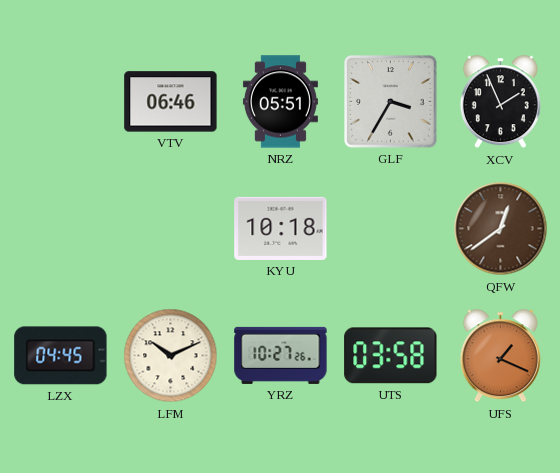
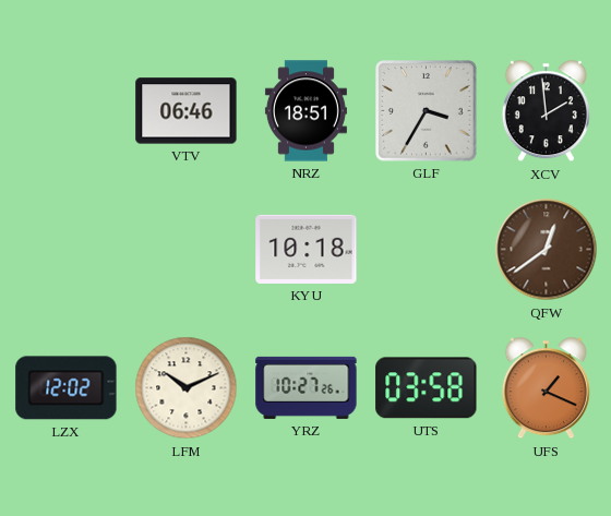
NRZ: 05:51 -> 18:51
XCV: 1:56 -> 1:59
LZX: 04:45 -> 12:02
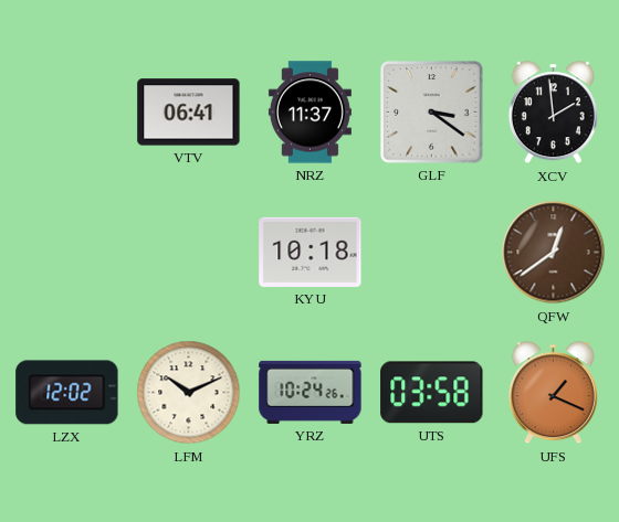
VTV: 06:46 -> 06:41
NRZ: 18:51 -> 11:37
GLF: 3:35 -> 3:21
YRZ: 10:27 -> 10:24
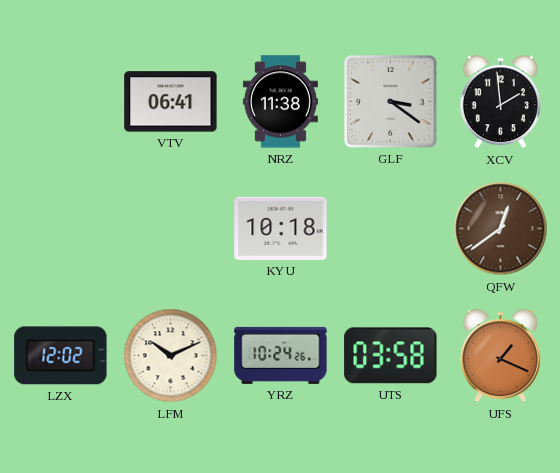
NRZ: 11:37 -> 11:38
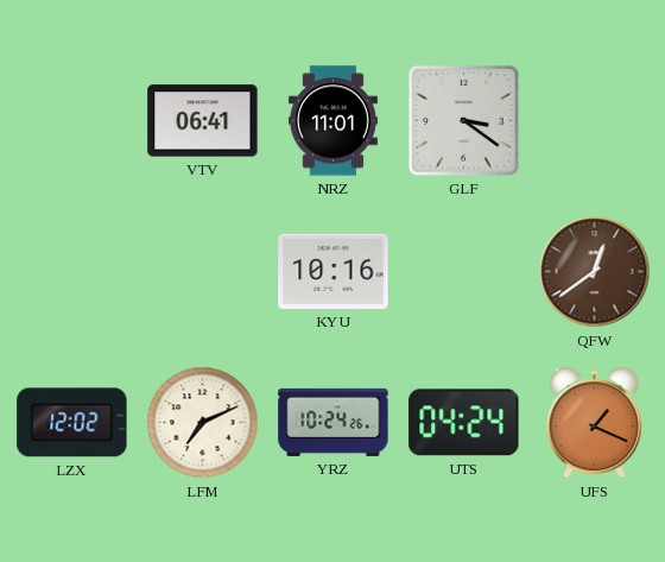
NRZ: 11:38 -> 11:01
XCV: 1:59 -> none
KYU: 10:18 -> 10:16
LFM: 10:11 -> 7:11
UTS: 03:58 -> 04:24
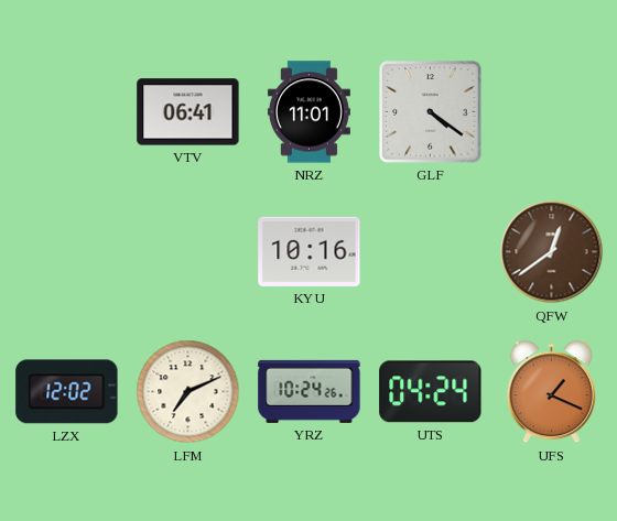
GLF: 3:21 -> 4:21
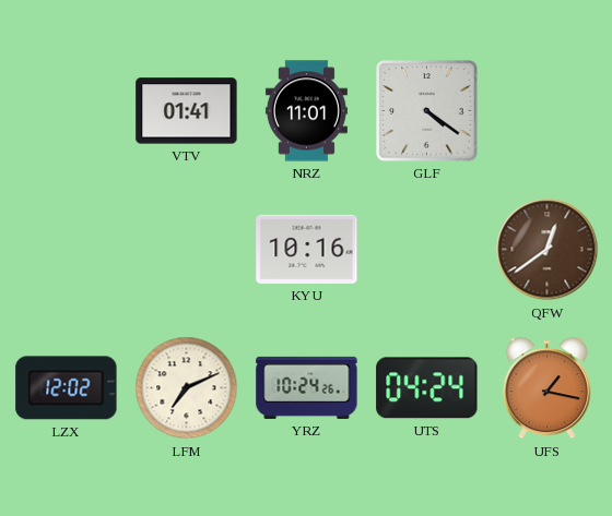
VTV: 06:41 -> 01:41
UFS: 1:19 -> 1:17
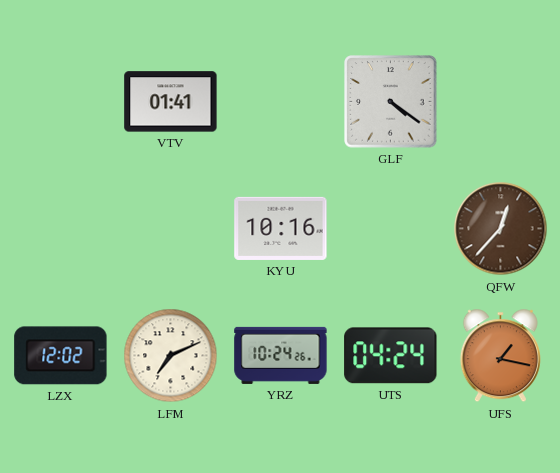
NRZ: 11:01 -> none
QFW: 12:39 -> 12:37
